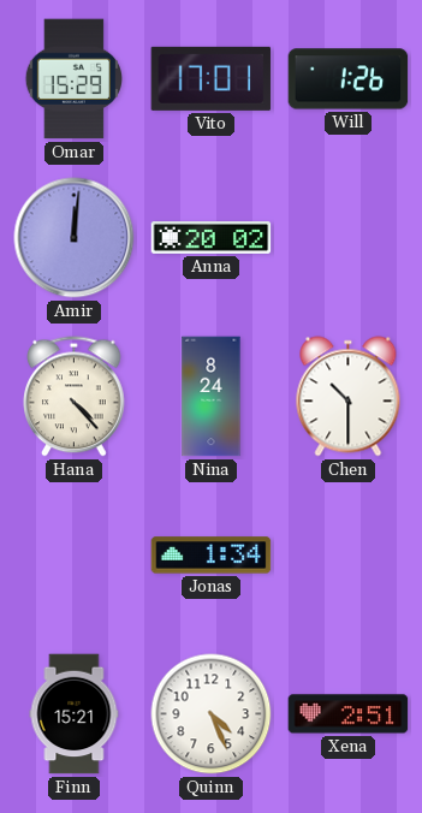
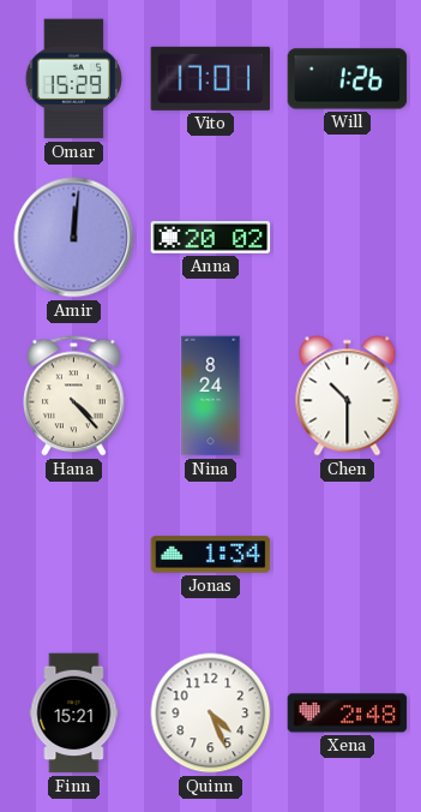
Xena: 2:51 -> 2:48
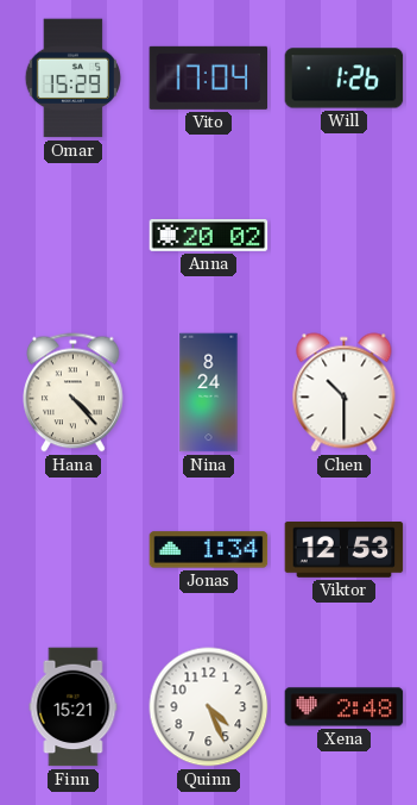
Vito: 17:01 -> 17:04
Amir: 12:01 -> none
Viktor: none -> 12:53
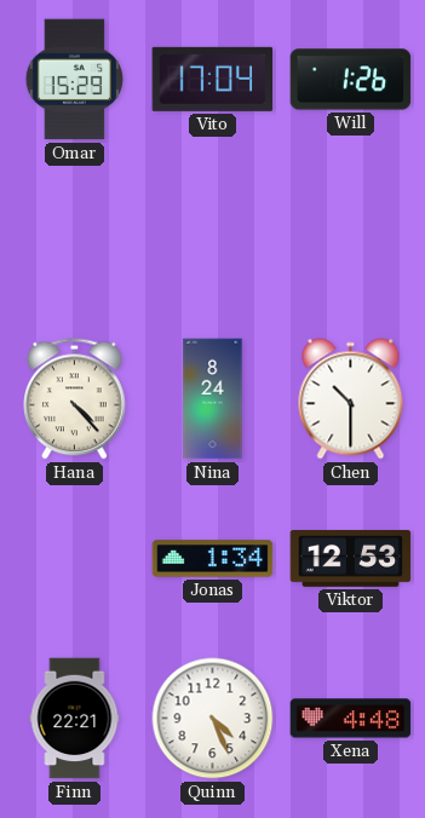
Anna: 20:02 -> none
Finn: 15:21 -> 22:21
Xena: 2:48 -> 4:48
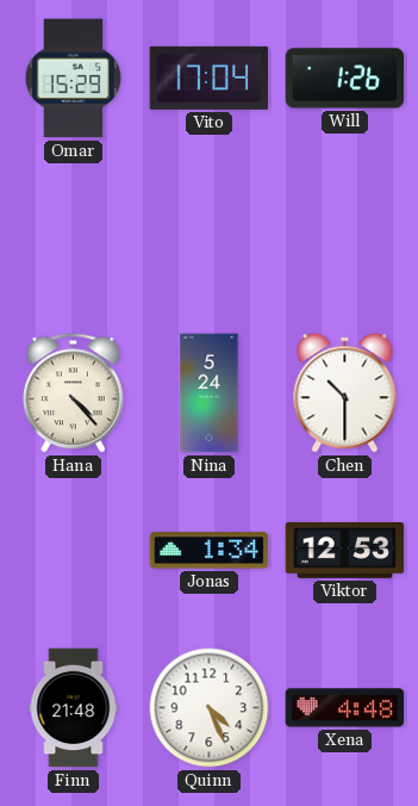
Nina: 8:24 -> 5:24
Finn: 22:21 -> 21:48
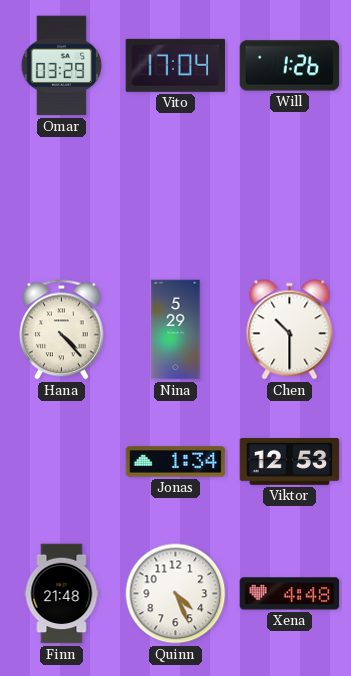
Omar: 15:29 -> 03:29
Nina: 5:24 -> 5:29
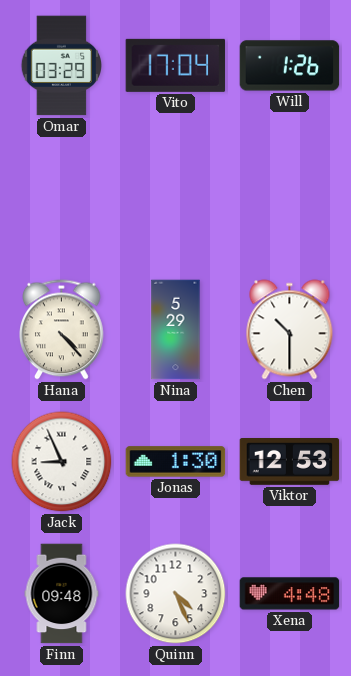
Jack: none -> 8:56
Jonas: 1:34 -> 1:30
Finn: 21:48 -> 09:48
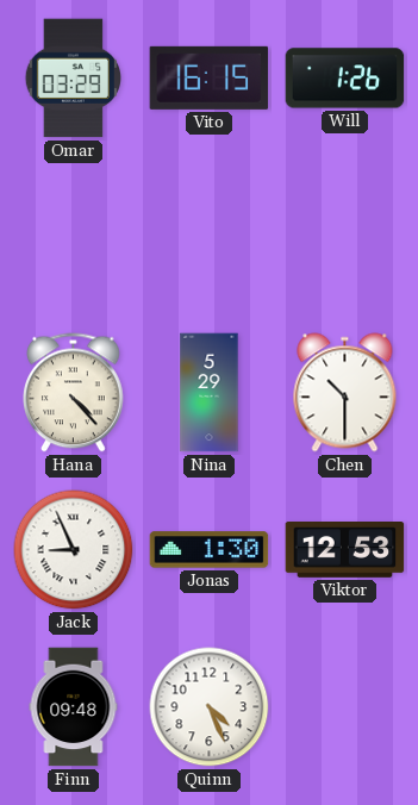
Vito: 17:04 -> 16:15
Xena: 4:48 -> none
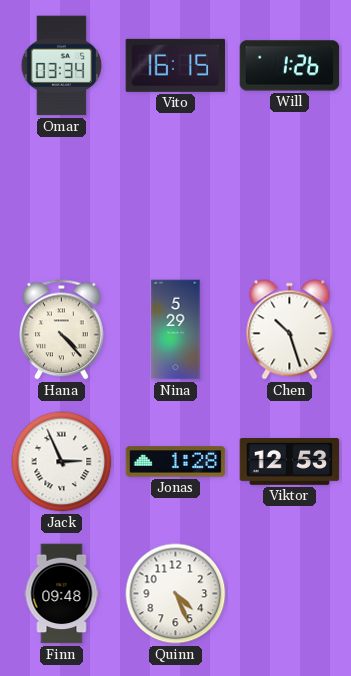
Omar: 03:29 -> 03:34
Chen: 10:30 -> 10:27
Jack: 8:56 -> 2:56
Jonas: 1:30 -> 1:28
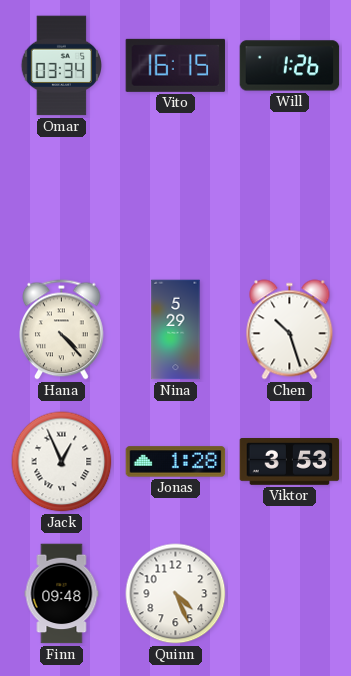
Jack: 2:56 -> 12:56
Viktor: 12:53 -> 3:53
